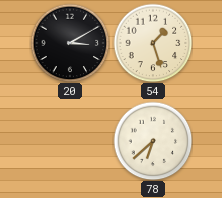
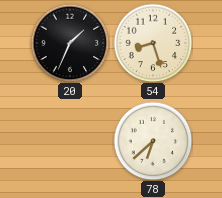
20: 3:10 -> 1:34
54: 1:27 -> 8:27
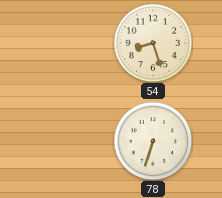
20: 1:34 -> none
78: 6:38 -> 6:33
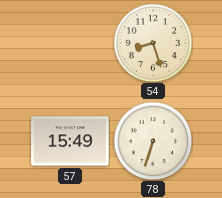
57: none -> 15:49
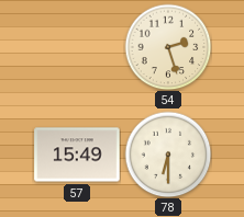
54: 8:27 -> 2:27
78: 6:33 -> 6:30
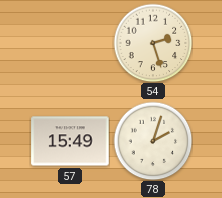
78: 6:30 -> 2:03
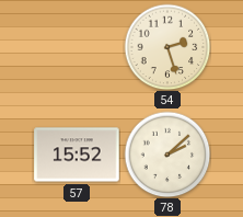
57: 15:49 -> 15:52
78: 2:03 -> 2:08
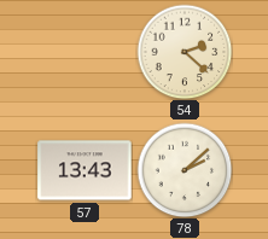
54: 2:27 -> 2:22
57: 15:52 -> 13:43
